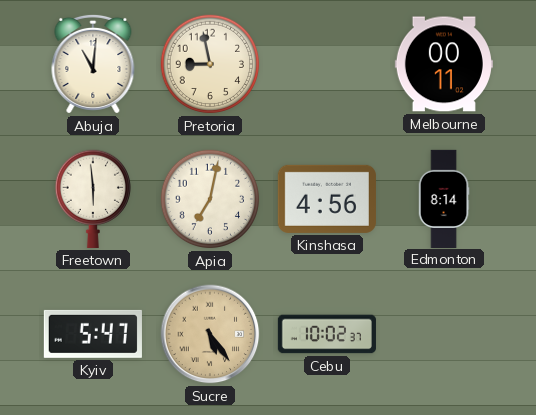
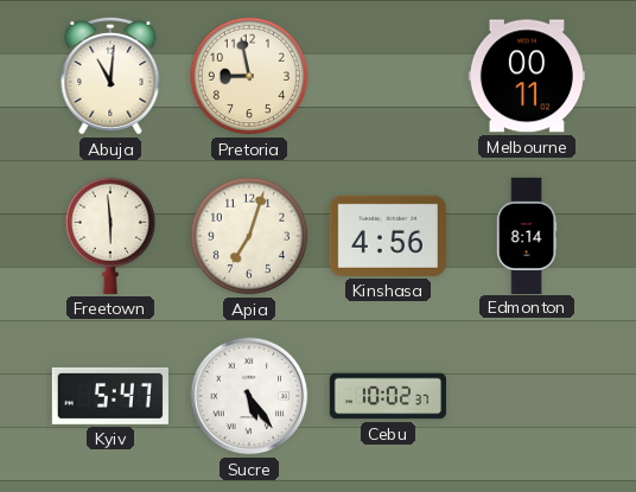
Apia: 7:02 -> 7:03
Sucre dial: champagne -> white
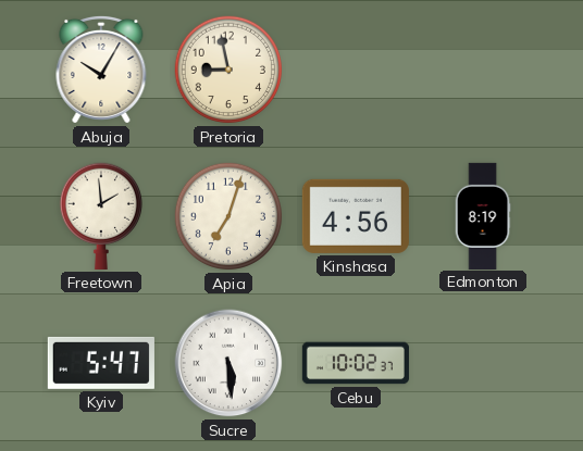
Abuja: 11:01 -> 10:05
Melbourne: 00:11 -> none
Freetown: 5:59 -> 1:59
Edmonton: 8:14 -> 8:19
Sucre: 5:24 -> 5:29
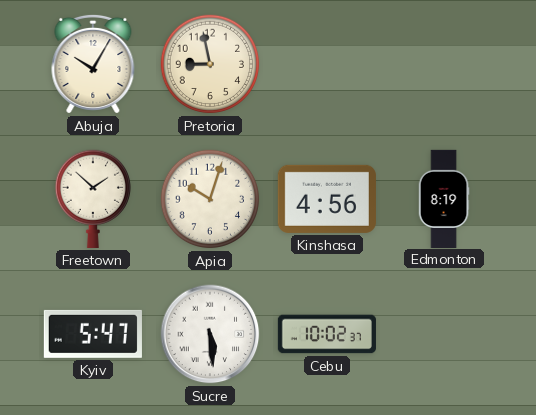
Freetown: 1:59 -> 1:52
Apia: 7:03 -> 10:03
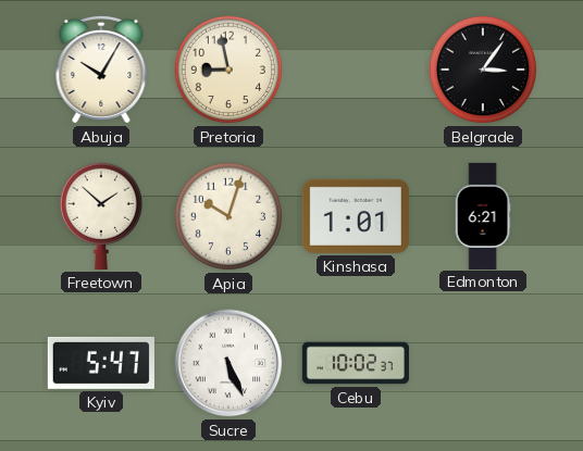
Belgrade: none -> 3:06
Kinshasa: 4:56 -> 1:01
Edmonton: 8:19 -> 6:21
Sucre: 5:29 -> 5:26
